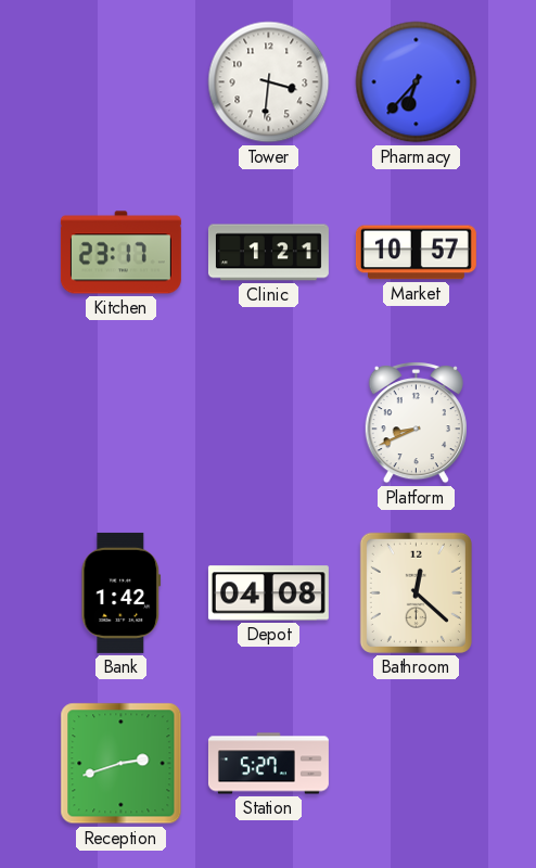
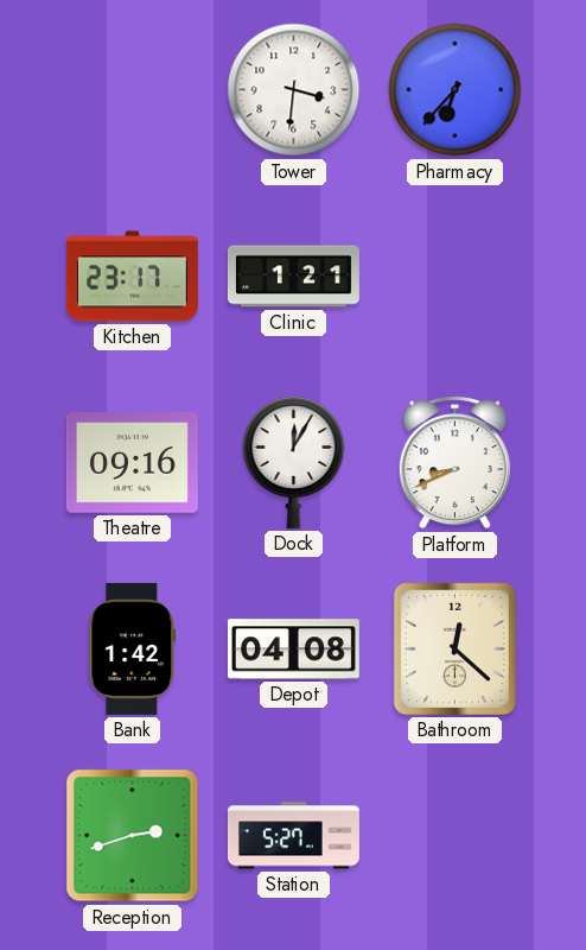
Market: 10:57 -> none
Theatre: none -> 09:16
Dock: none -> 12:05
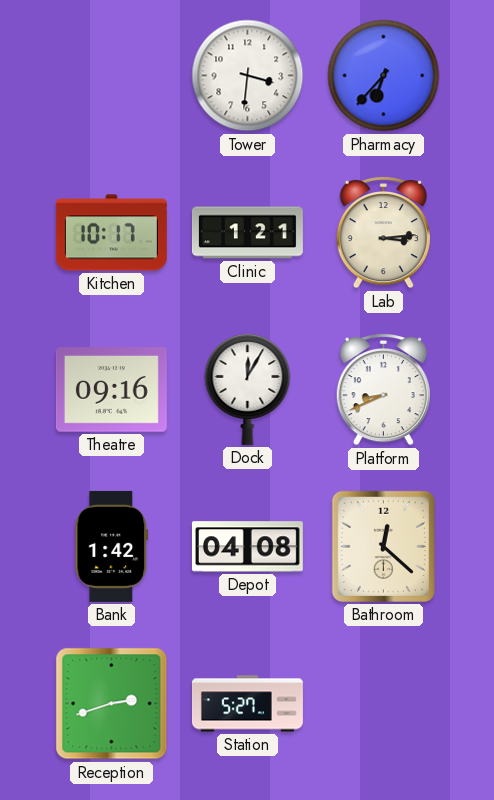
Kitchen: 23:17 -> 10:17
Lab: none -> 3:14
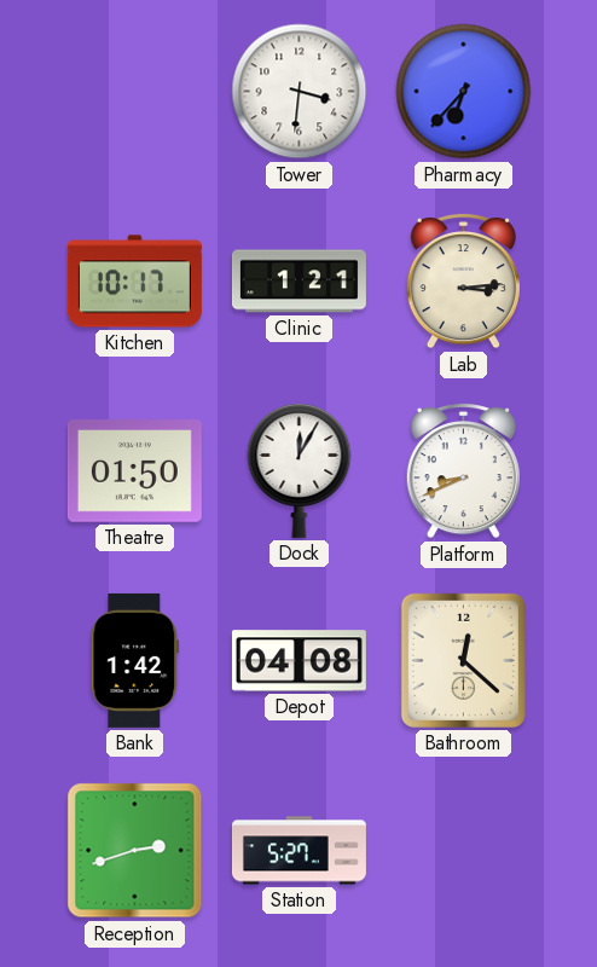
Theatre: 09:16 -> 01:50
